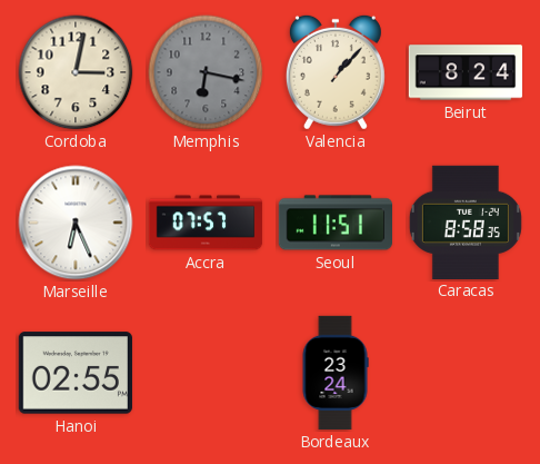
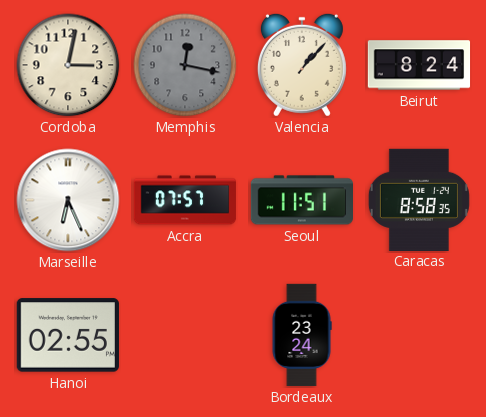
Memphis: 6:17 -> 12:17
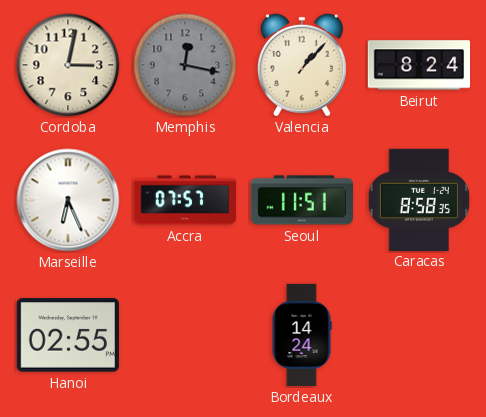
Bordeaux: 23:24 -> 14:24
